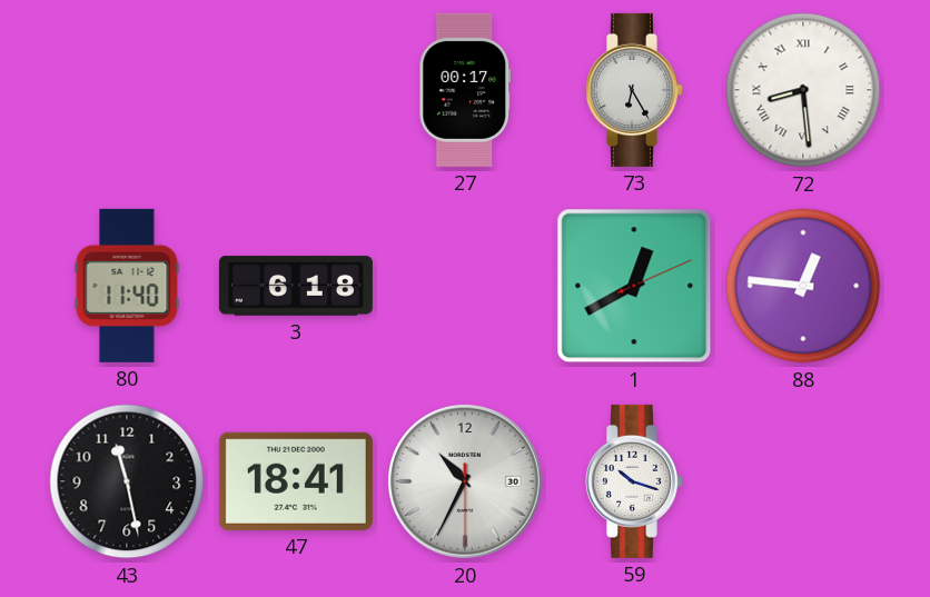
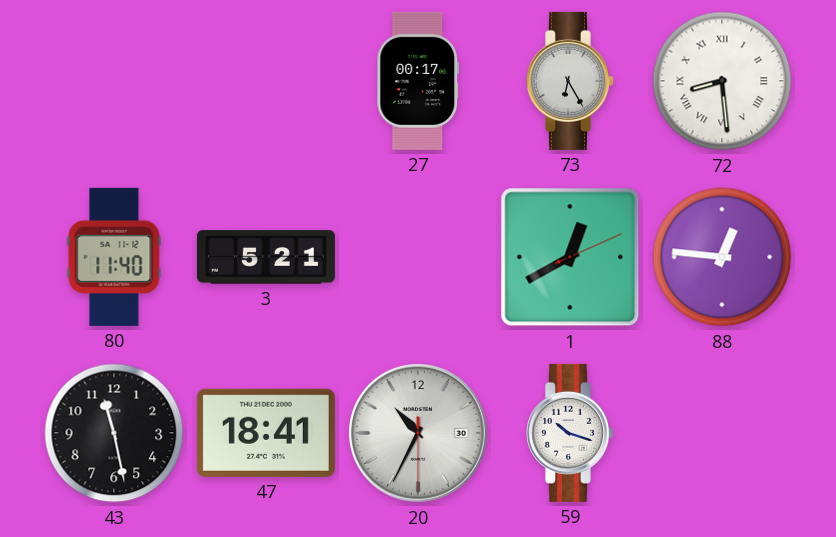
3: 6:18 -> 5:21
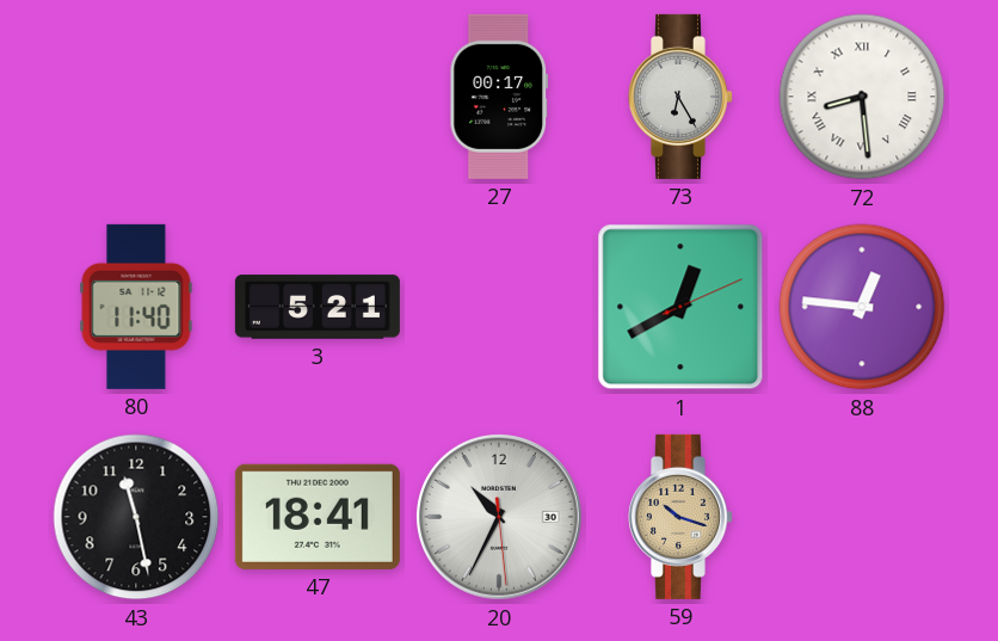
20: 10:34:30 -> 10:34:29
59 dial: white -> champagne
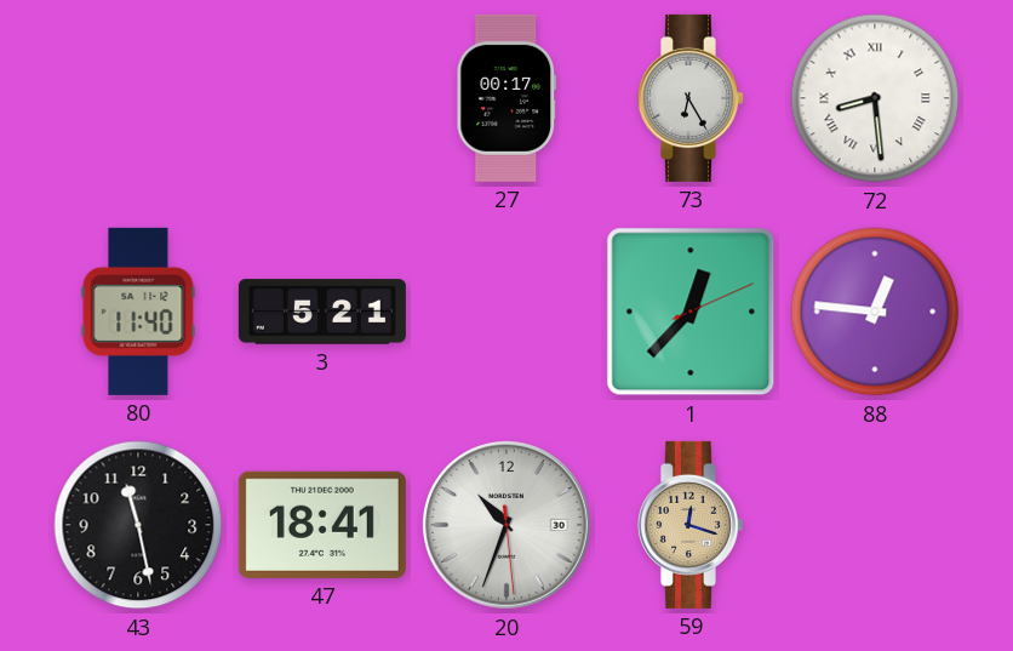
1: 12:40 -> 12:37
20: 10:34 -> 10:33
59: 10:18 -> 12:18
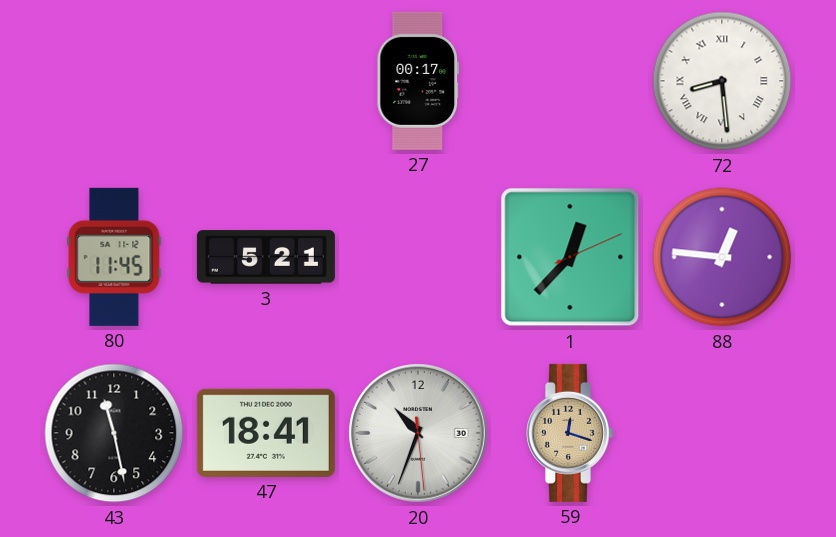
73: 6:25 -> none
80: 11:40 -> 11:45
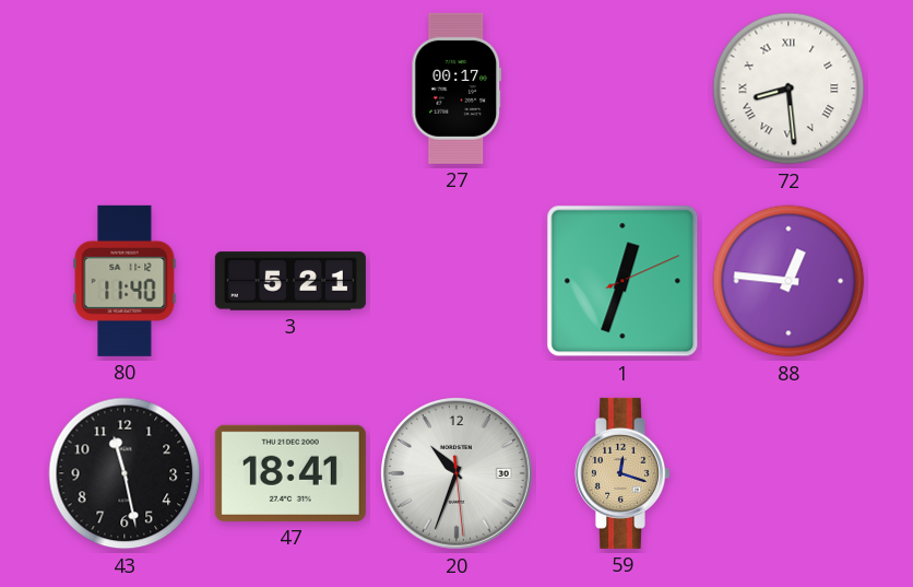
80: 11:45 -> 11:40
1: 12:37 -> 12:33
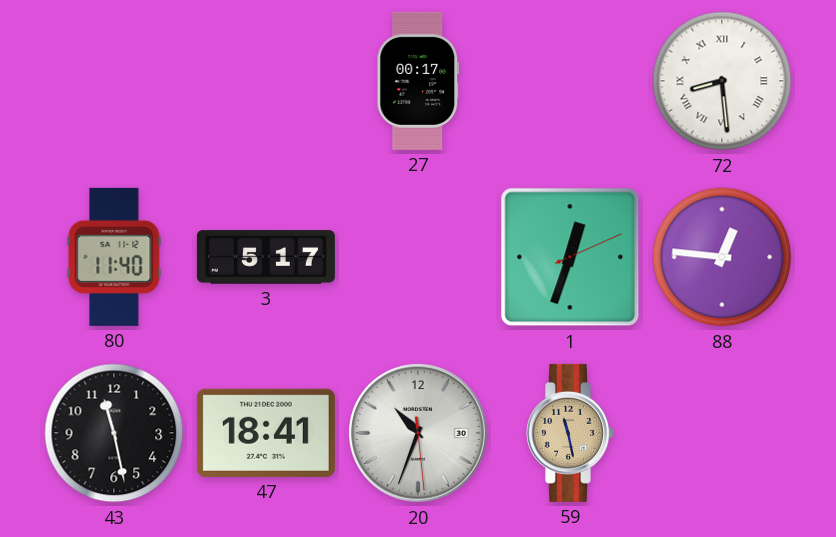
3: 5:21 -> 5:17
59: 12:18 -> 11:28
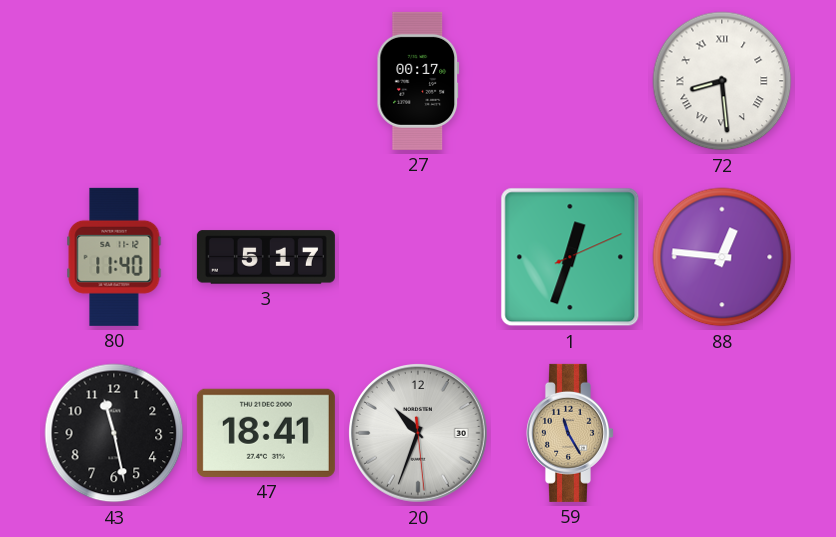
59: 11:28 -> 11:25
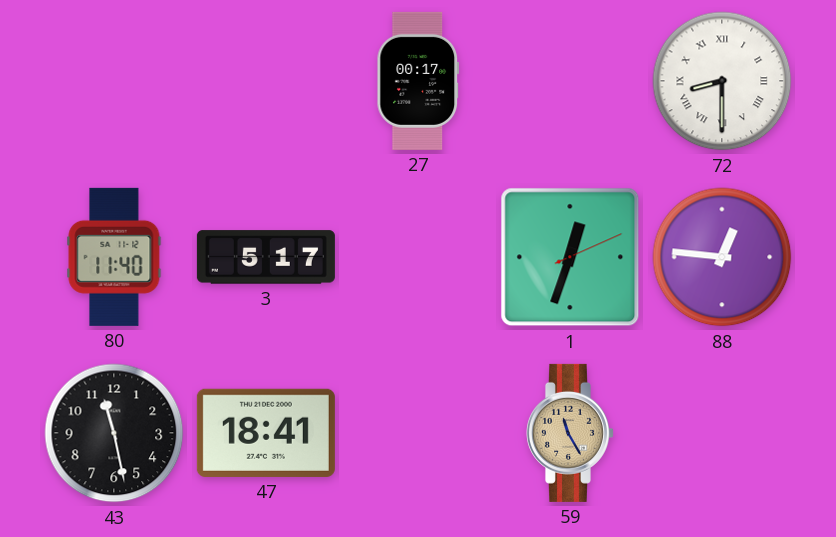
72: 8:29 -> 8:30
20: 10:33 -> none
